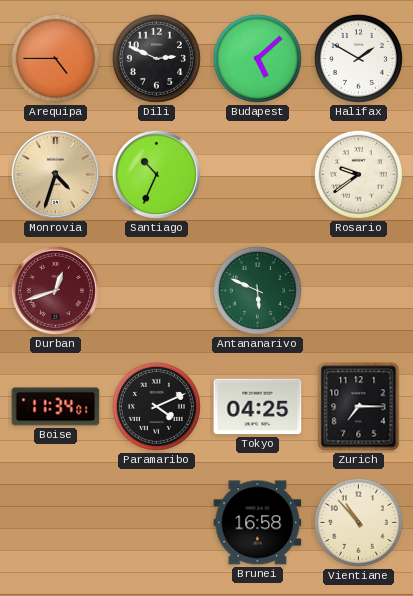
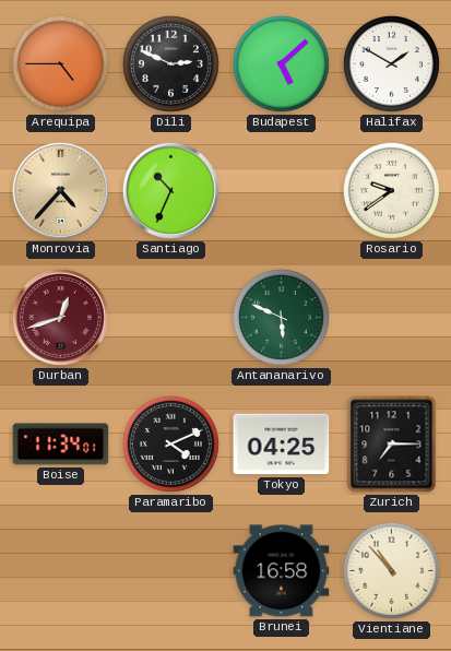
Monrovia: 4:33 -> 4:37
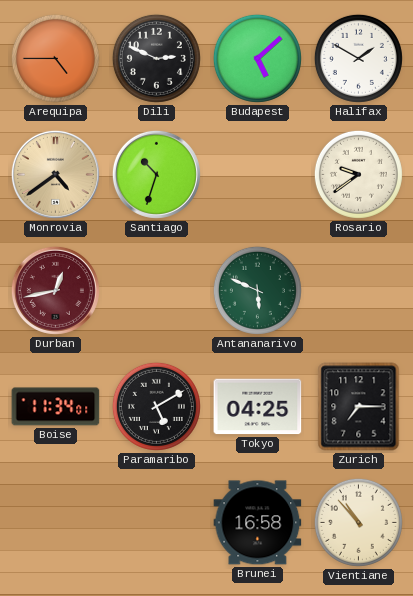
Monrovia: 4:37 -> 4:39
Santiago: 10:34 -> 10:33
Durban: 12:42 -> 12:43
Paramaribo: 4:11 -> 5:10
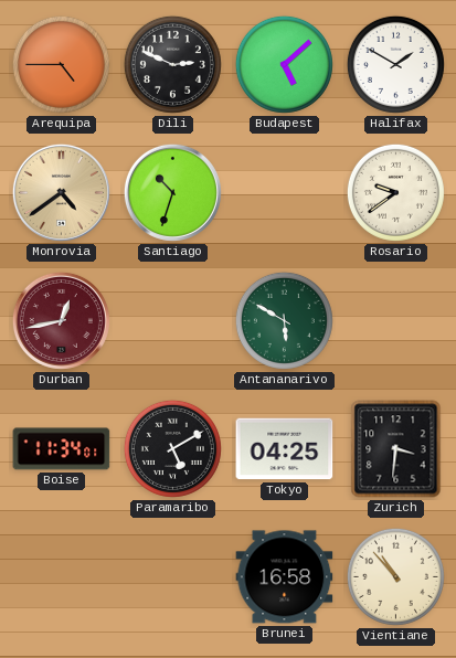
Antananarivo: 5:49 -> 5:50
Zurich: 7:15 -> 3:31
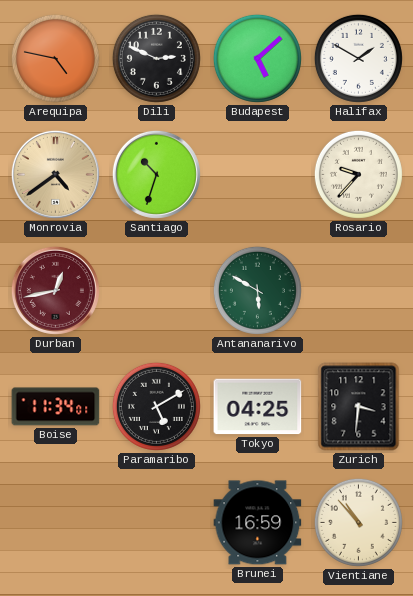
Arequipa: 4:45 -> 4:47
Rosario: 9:39 -> 9:37
Brunei: 16:58 -> 16:59
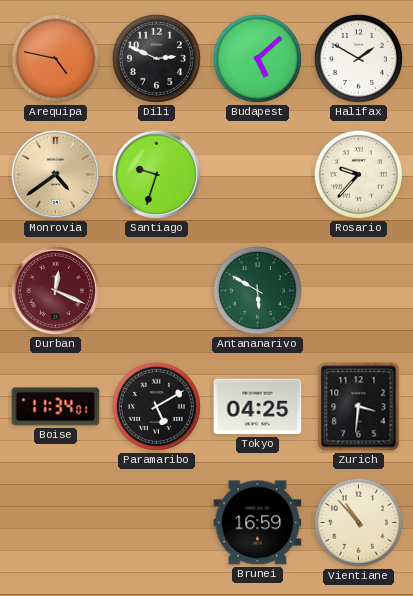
Santiago: 10:33 -> 9:33
Durban: 12:43 -> 12:19
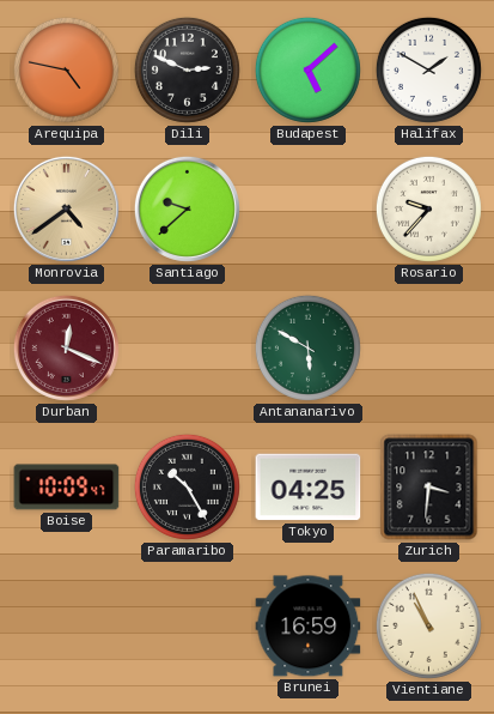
Santiago: 9:33 -> 9:38
Boise: 11:34 -> 10:09
Paramaribo: 5:10 -> 10:25
Vientiane: 10:53 -> 10:56
